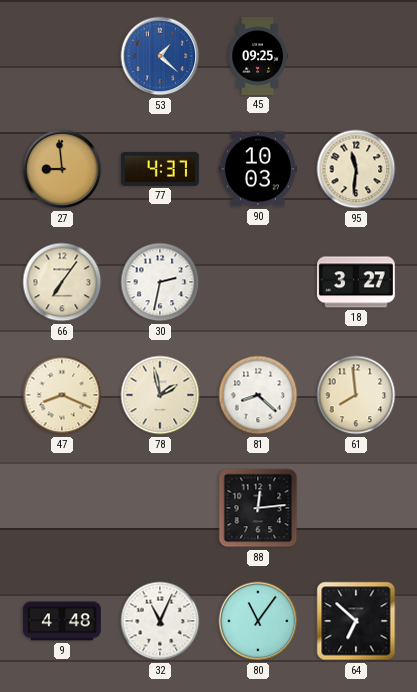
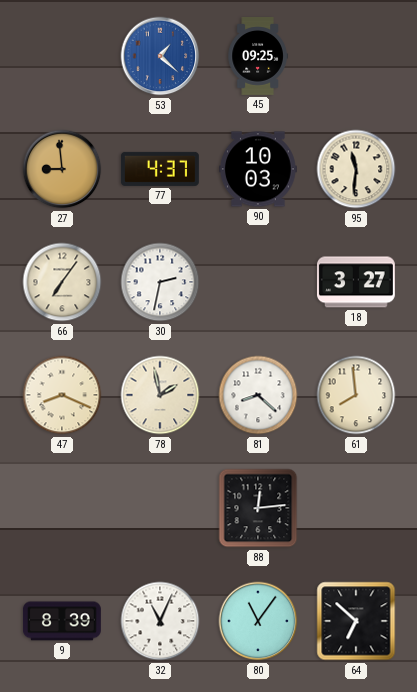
9: 4:48 -> 8:39
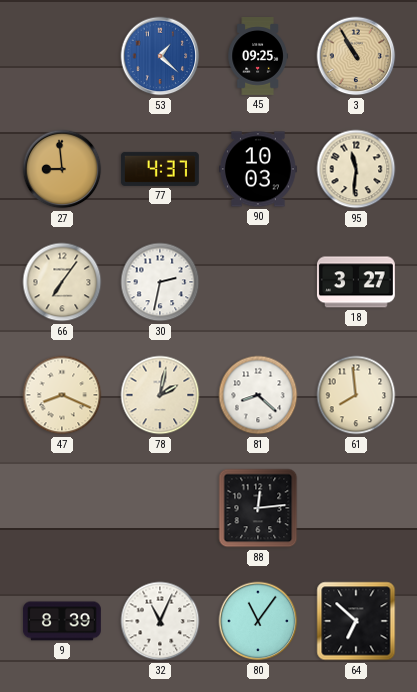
3: none -> 10:55
78: 1:58 -> 2:02
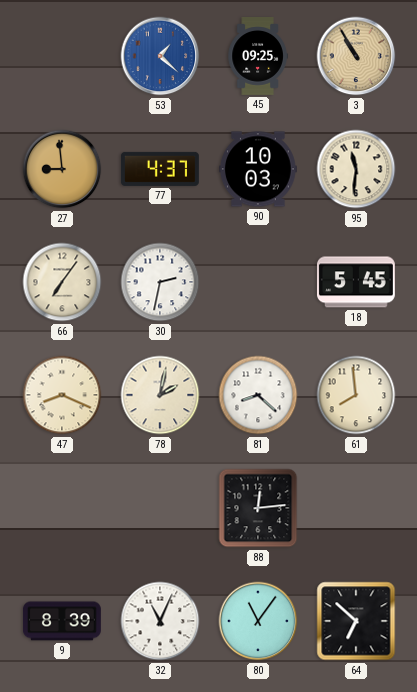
18: 3:27 -> 5:45
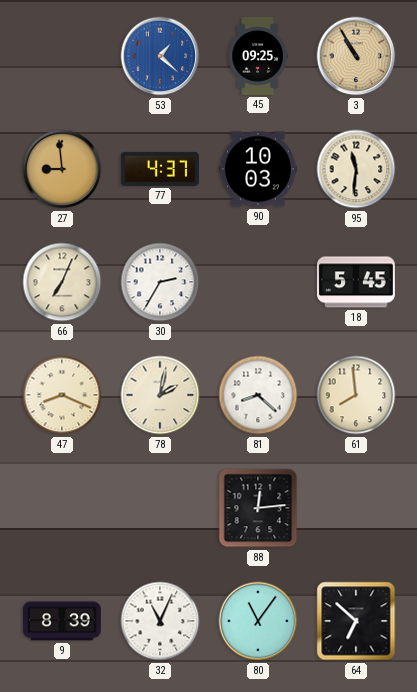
66: 7:06 -> 7:04
30: 2:32 -> 2:35
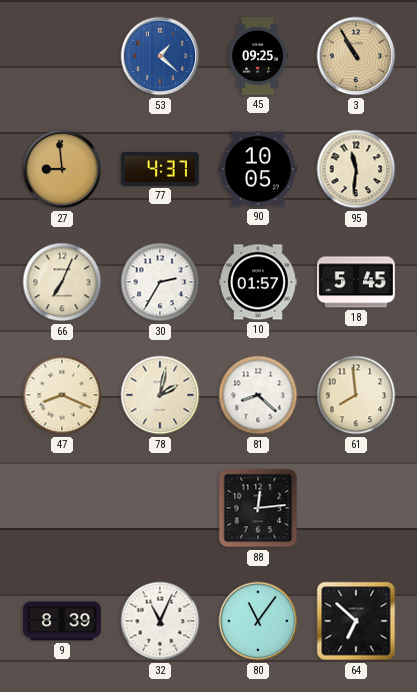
90: 10:03 -> 10:05
10: none -> 01:57
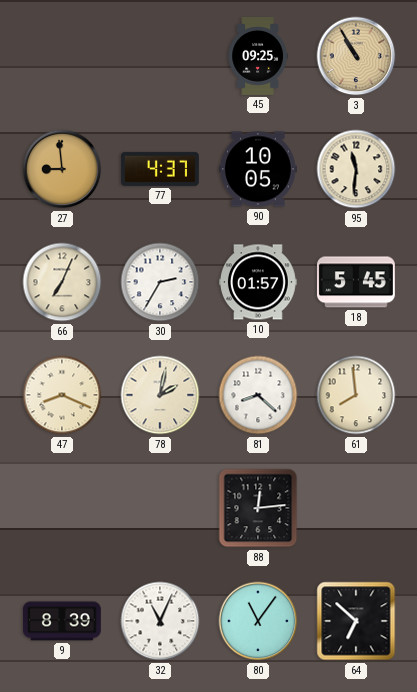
53: 1:22 -> none
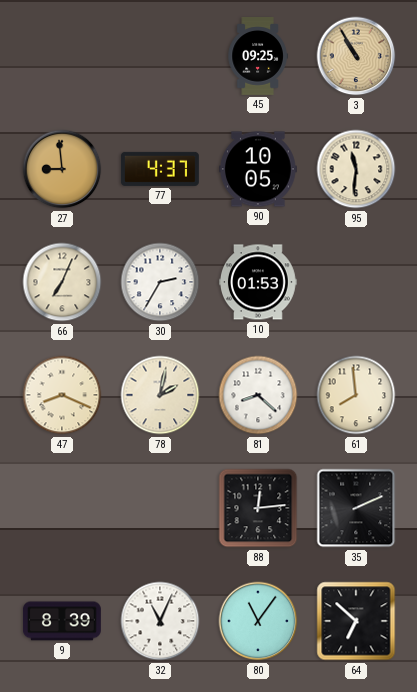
10: 01:57 -> 01:53
18: 5:45 -> none
35: none -> 2:11
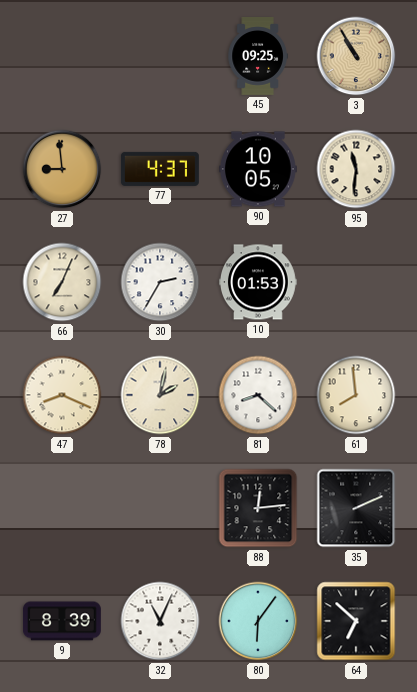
80: 11:06 -> 6:06
